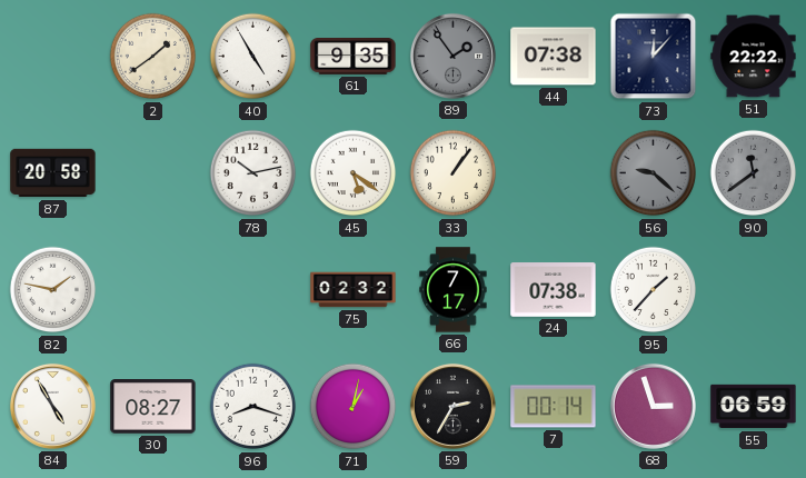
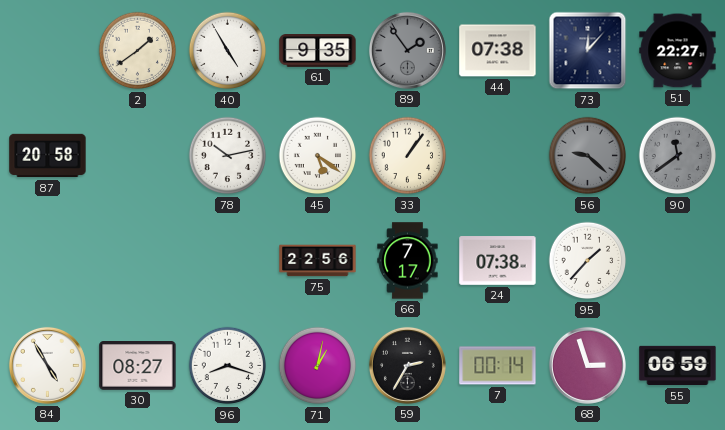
51: 22:22 -> 22:27
82: 1:47 -> none
75: 02:32 -> 22:56
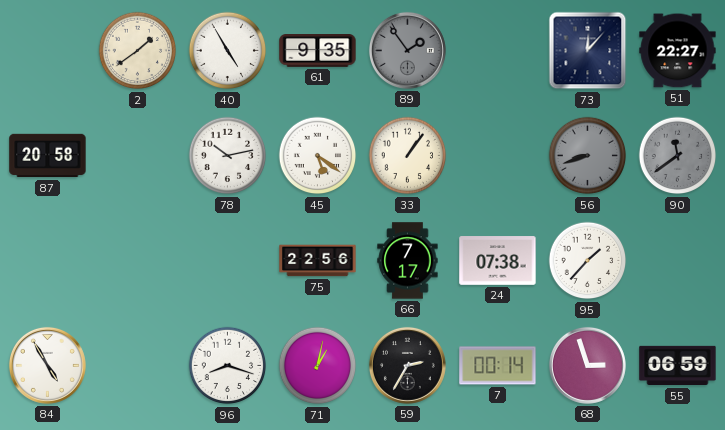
44: 07:38 -> none
56: 9:22 -> 8:42
30: 08:27 -> none
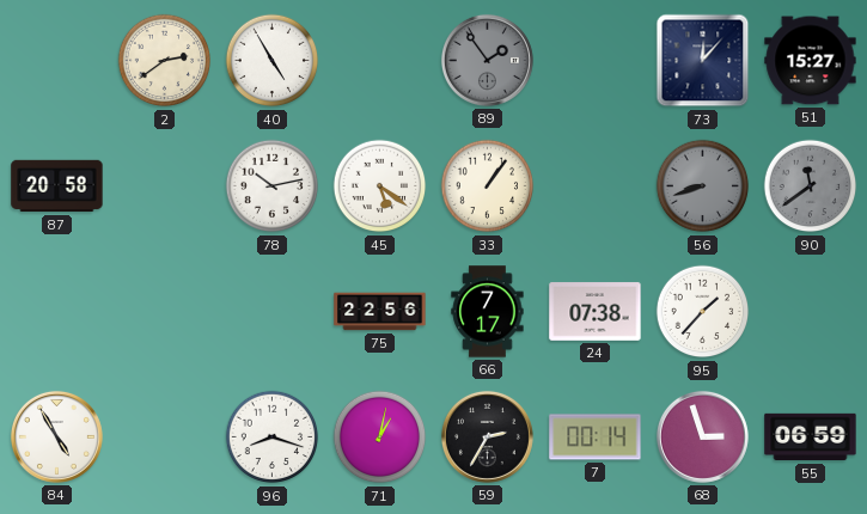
2: 1:39 -> 2:39
61: 9:35 -> none
51: 22:27 -> 15:27
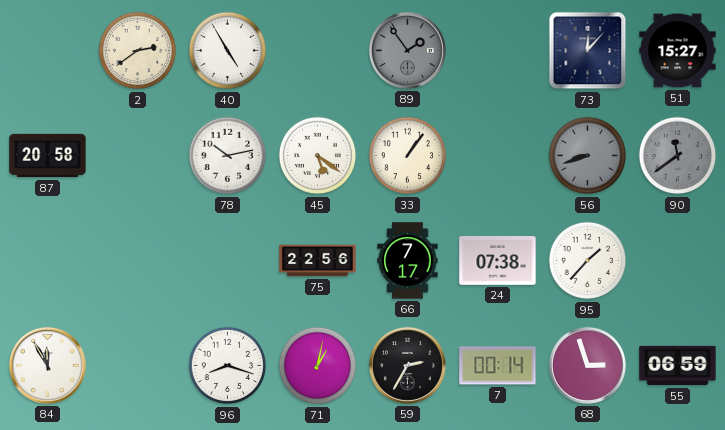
84: 4:55 -> 11:55
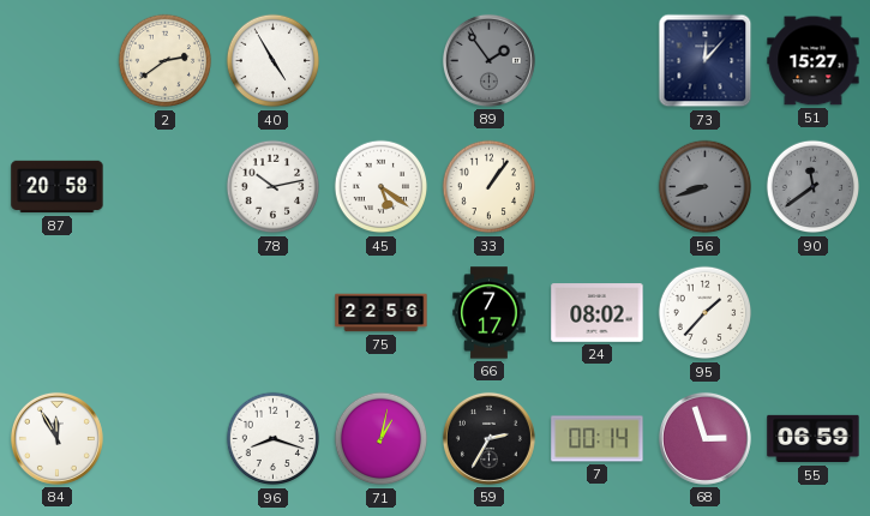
24: 07:38 -> 08:02
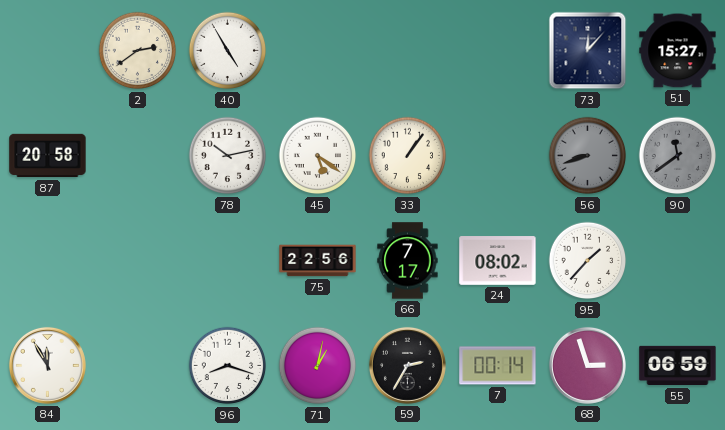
89: 1:54 -> none
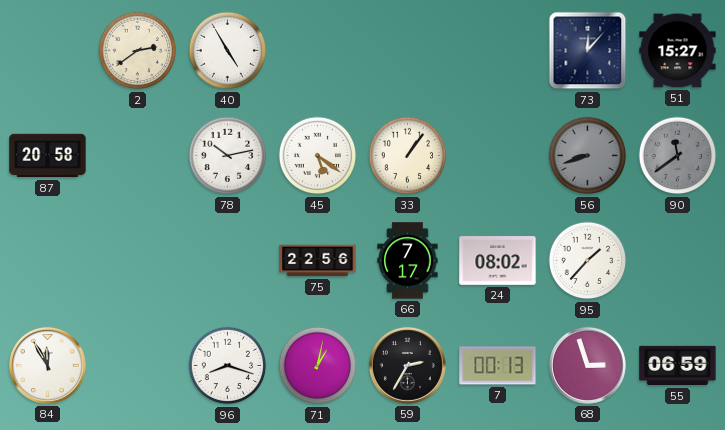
7: 00:14 -> 00:13
